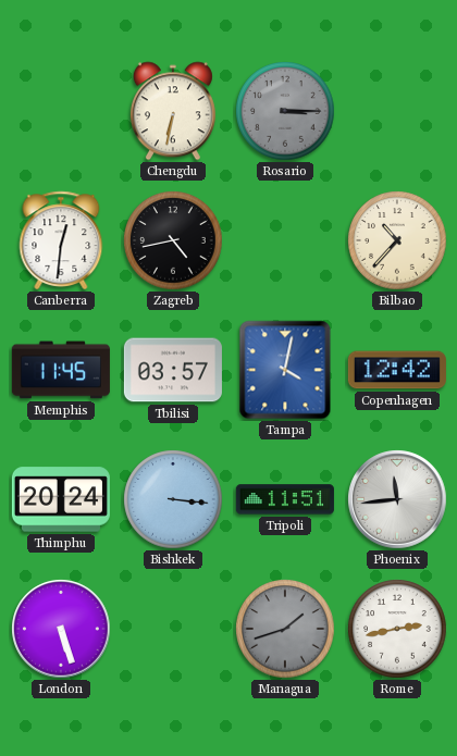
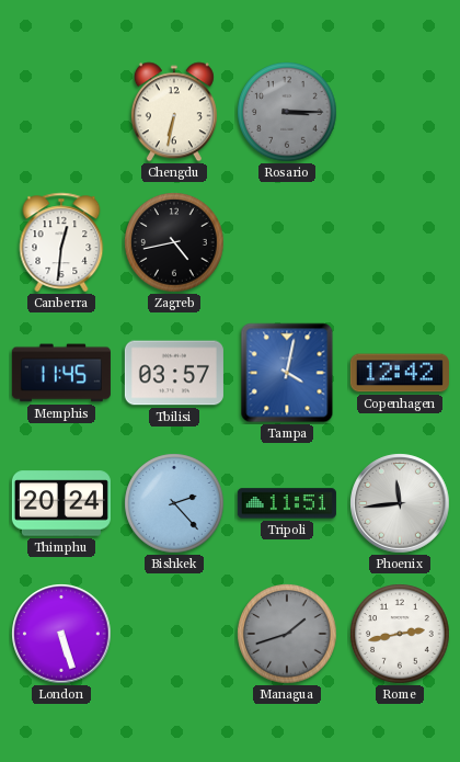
Bilbao: 10:37 -> none
Bishkek: 3:16 -> 2:23
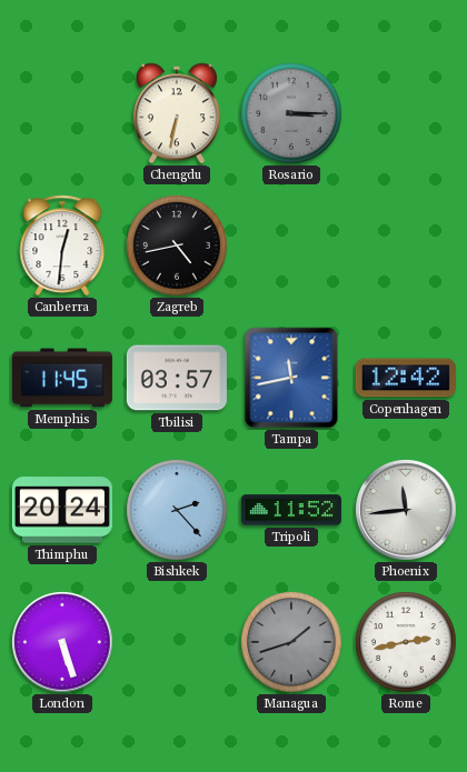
Tampa: 4:02 -> 11:43
Tripoli: 11:51 -> 11:52
